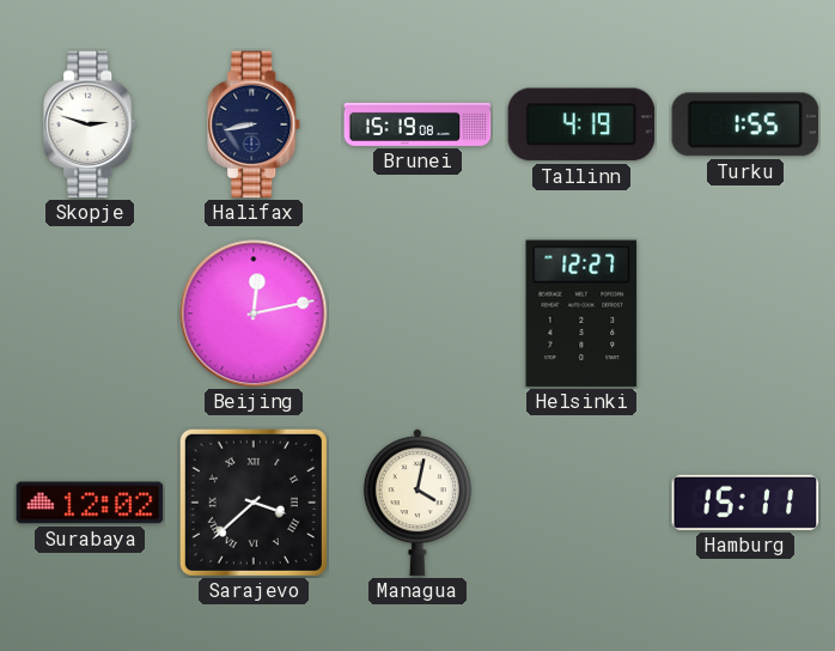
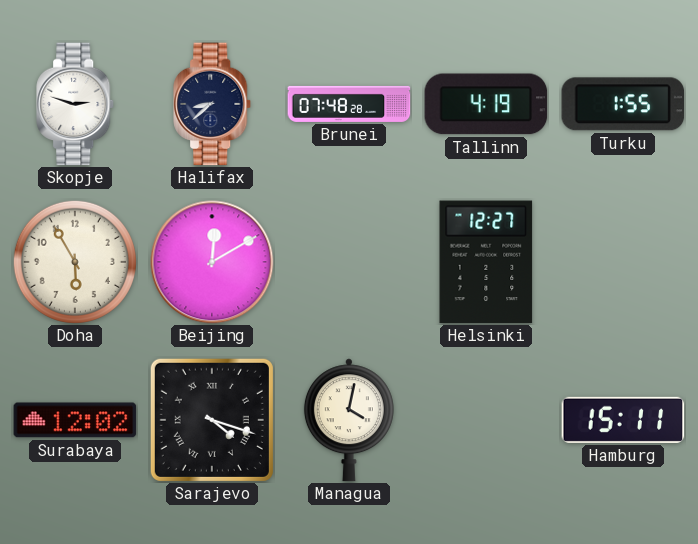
Halifax: 8:43 -> 8:38
Brunei: 15:19 -> 07:48
Doha: none -> 5:55
Beijing: 12:13 -> 12:10
Sarajevo: 3:38 -> 4:18
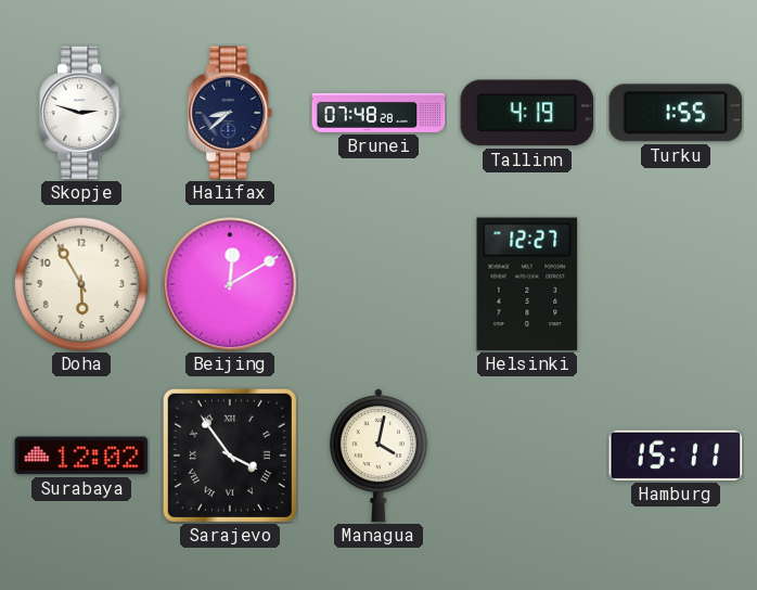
Sarajevo: 4:18 -> 3:54
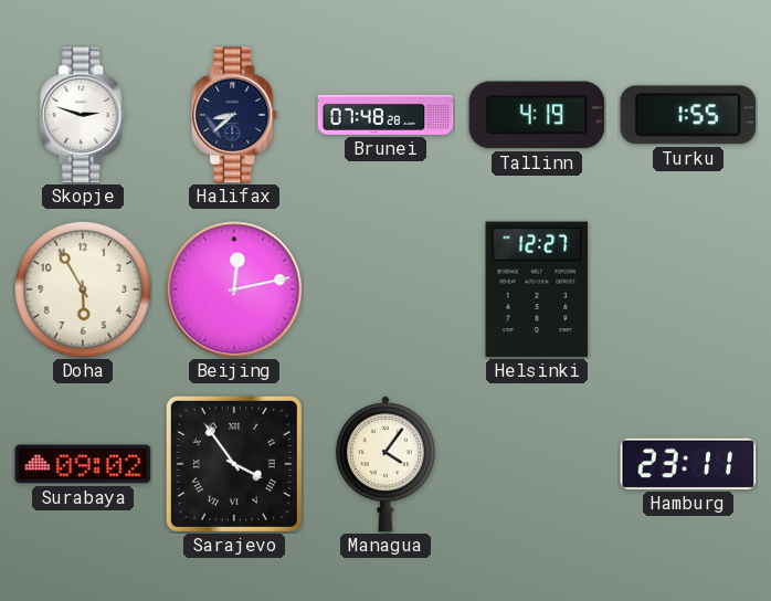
Beijing: 12:10 -> 12:13
Surabaya: 12:02 -> 09:02
Managua: 4:02 -> 4:06
Hamburg: 15:11 -> 23:11
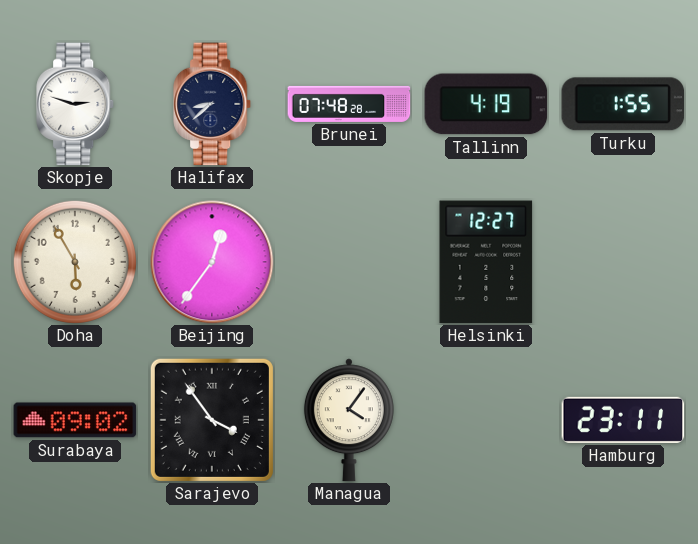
Beijing: 12:13 -> 12:36
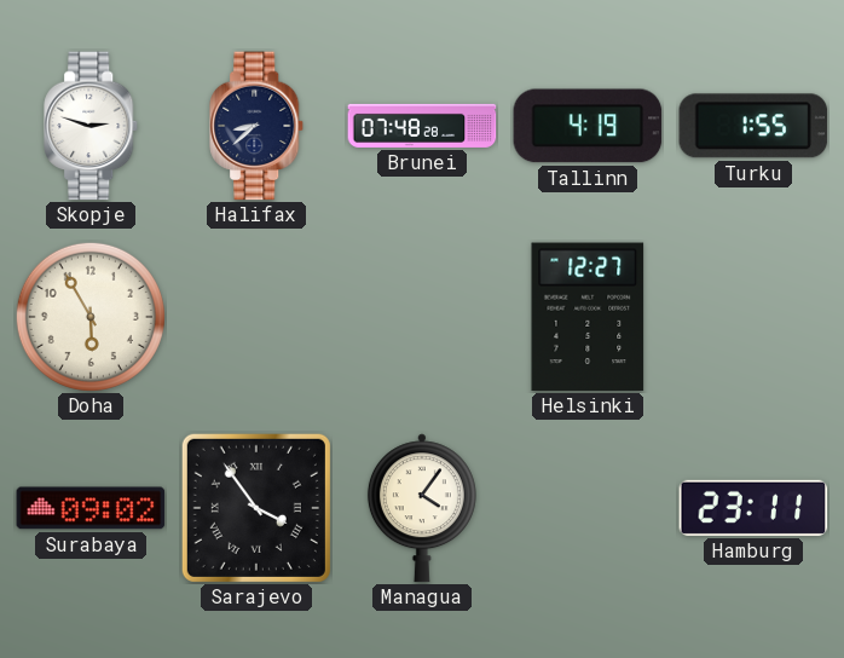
Beijing: 12:36 -> none
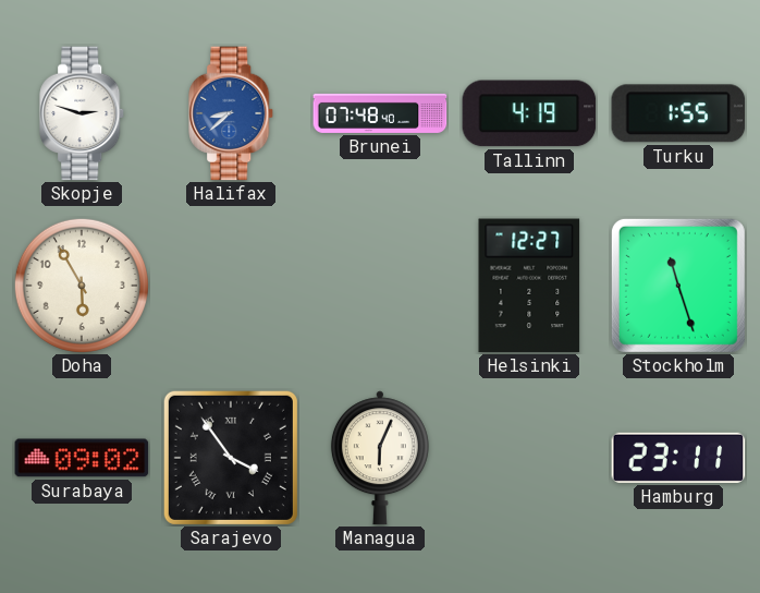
Halifax dial: navy -> blue
Brunei: 07:48:28 -> 07:48:40
Stockholm: none -> 11:27
Managua: 4:06 -> 6:04
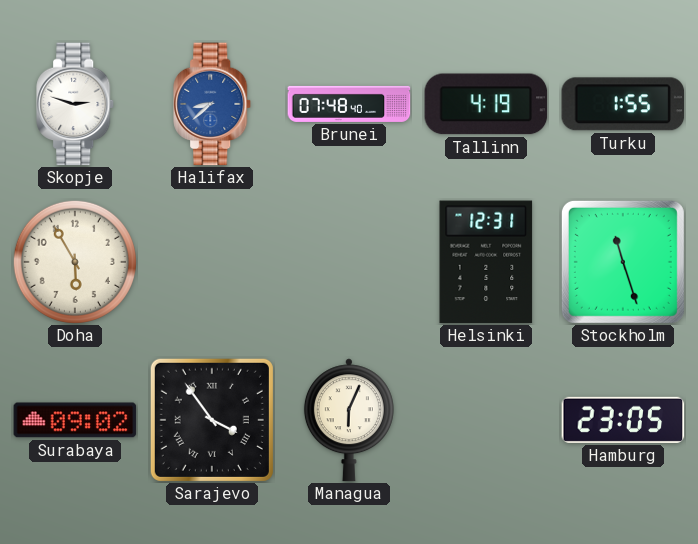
Helsinki: 12:27 -> 12:31
Hamburg: 23:11 -> 23:05
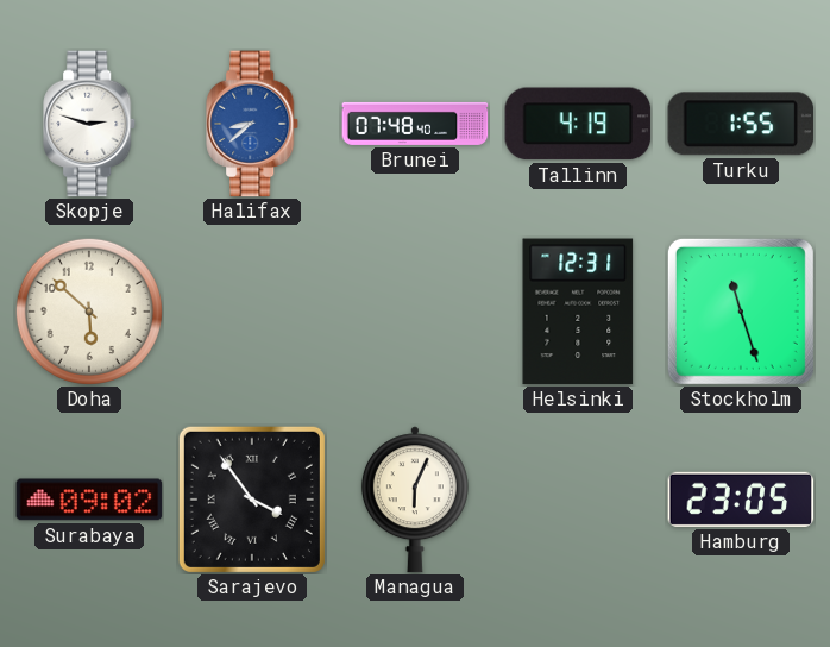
Doha: 5:55 -> 5:52
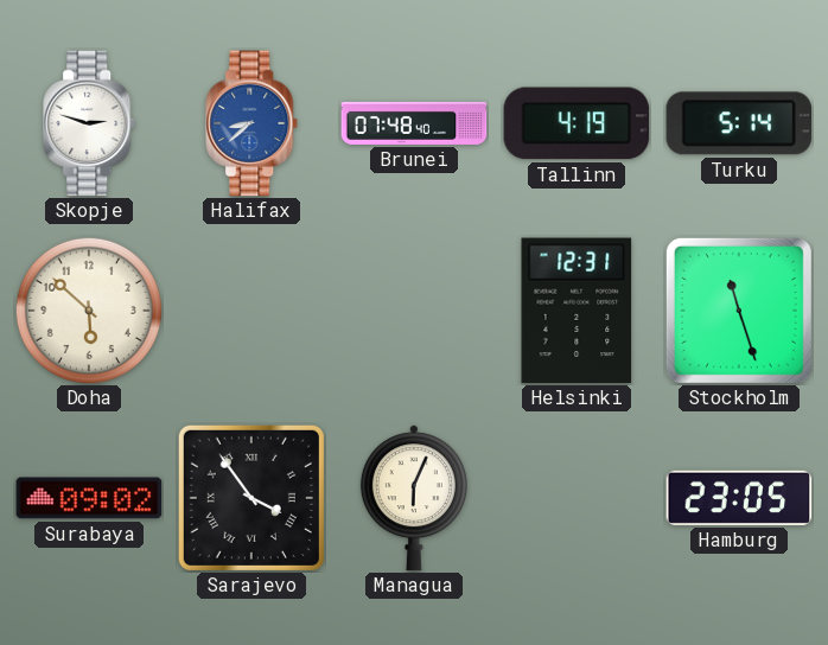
Turku: 1:55 -> 5:14
